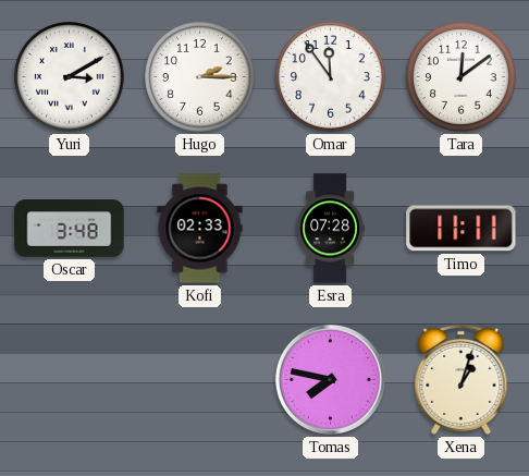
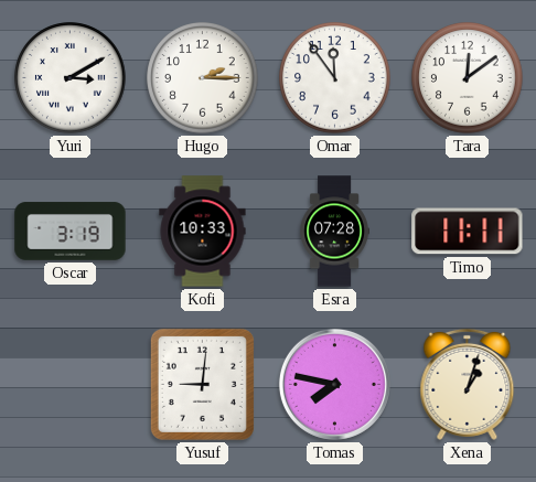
Oscar: 3:48 -> 3:19
Kofi: 02:33 -> 10:33
Yusuf: none -> 9:01
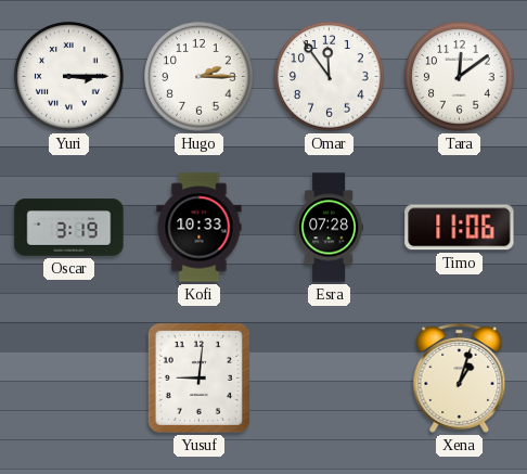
Yuri: 3:10 -> 3:15
Timo: 11:11 -> 11:06
Tomas: 7:47 -> none
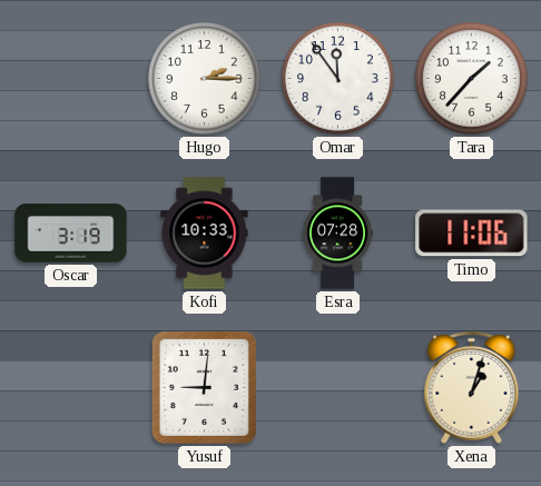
Yuri: 3:15 -> none
Tara: 12:09 -> 1:37
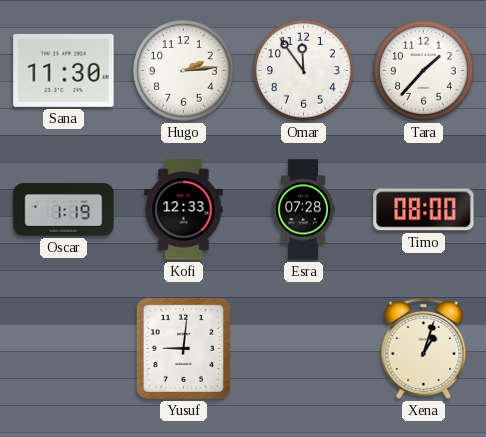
Sana: none -> 11:30
Hugo: 2:15 -> 2:14
Oscar: 3:19 -> 1:19
Kofi: 10:33 -> 12:33
Timo: 11:06 -> 08:00
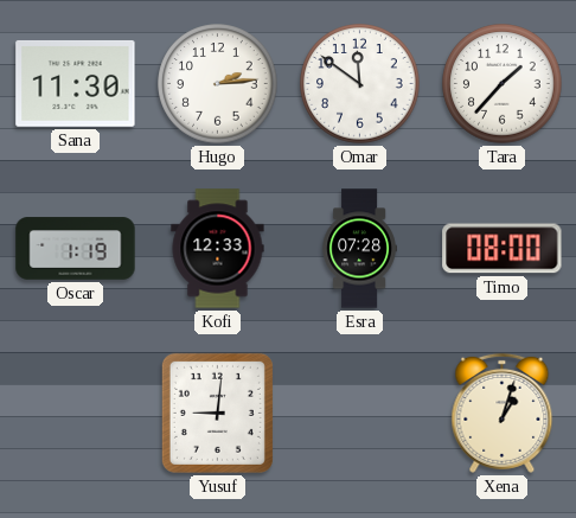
Omar: 11:54 -> 11:51
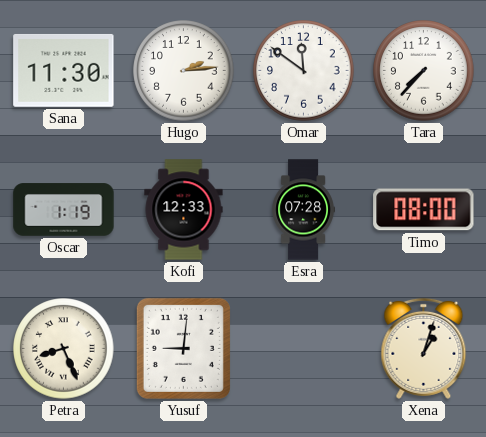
Tara: 1:37 -> 7:37
Petra: none -> 8:26
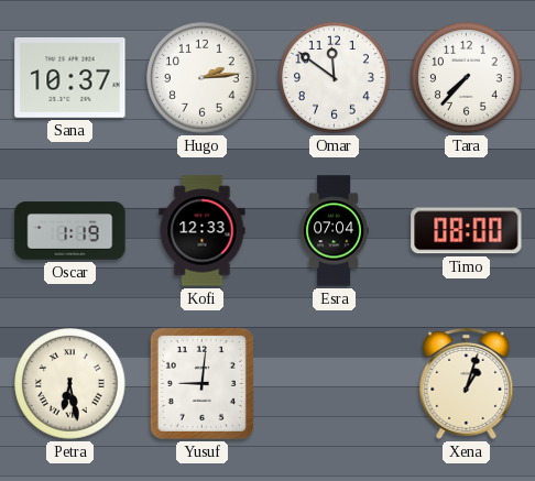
Sana: 11:30 -> 10:37
Esra: 07:28 -> 07:04
Petra: 8:26 -> 6:28
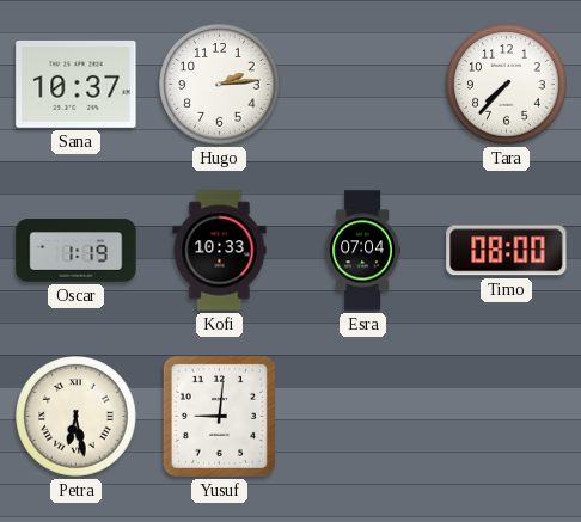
Omar: 11:51 -> none
Kofi: 12:33 -> 10:33
Xena: 1:03 -> none
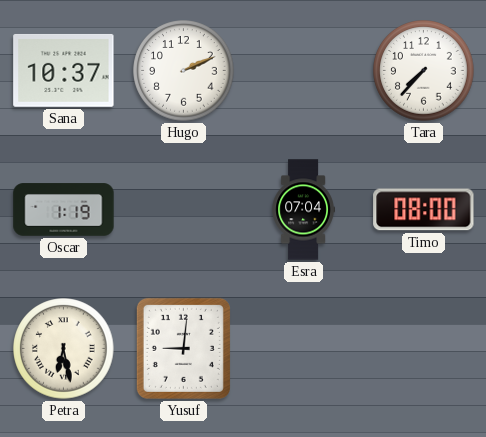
Hugo: 2:14 -> 2:11
Kofi: 10:33 -> none
